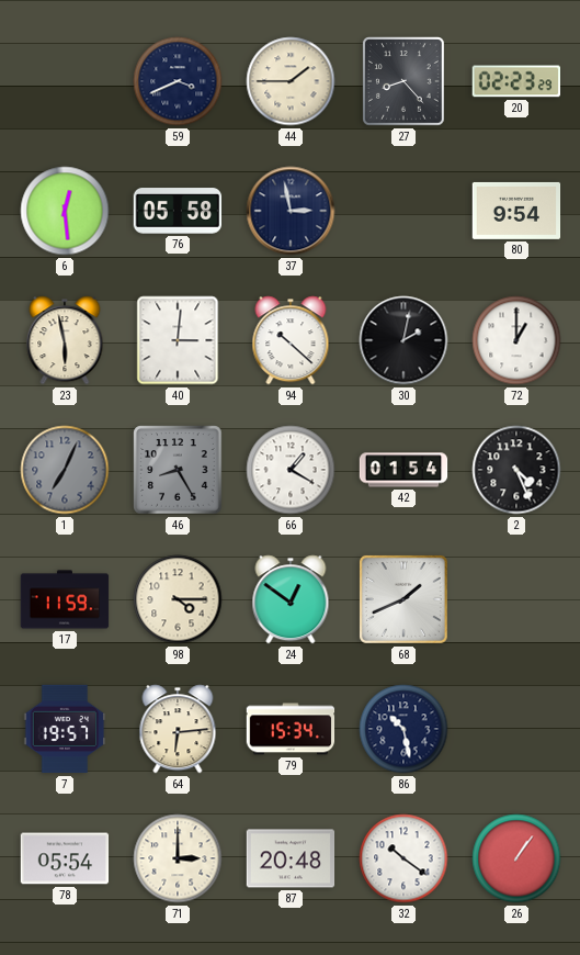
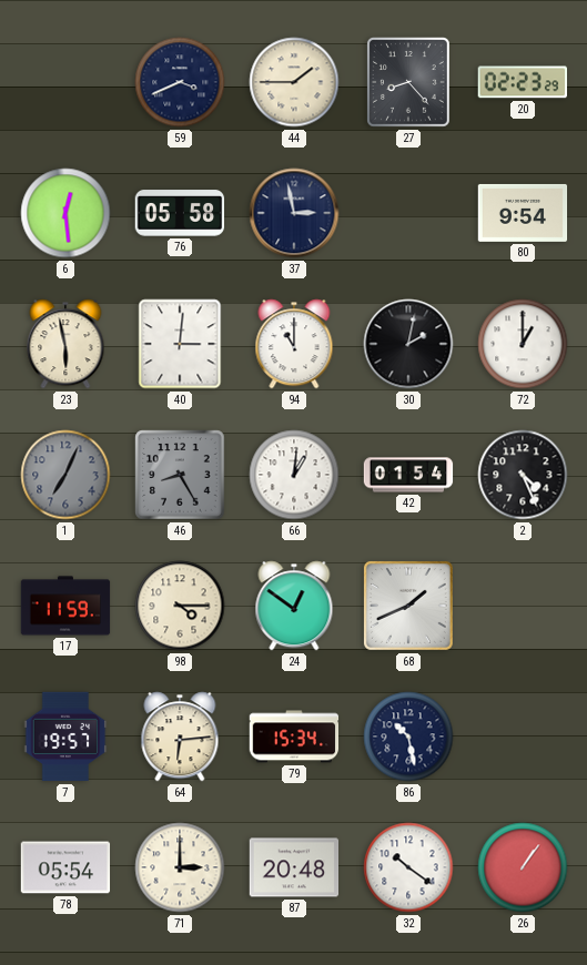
94: 10:22 -> 11:00
66: 1:20 -> 1:01
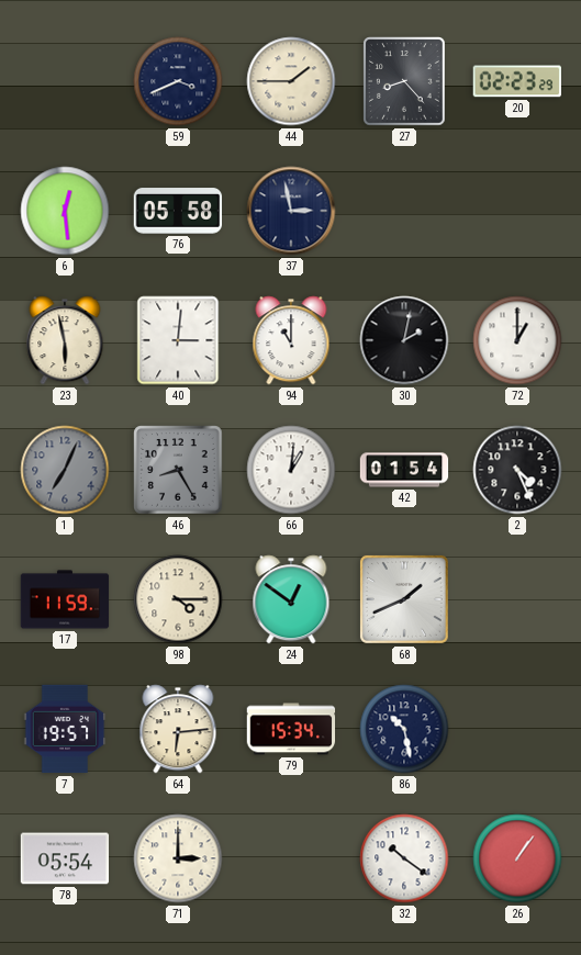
80: 9:54 -> none
87: 20:48 -> none
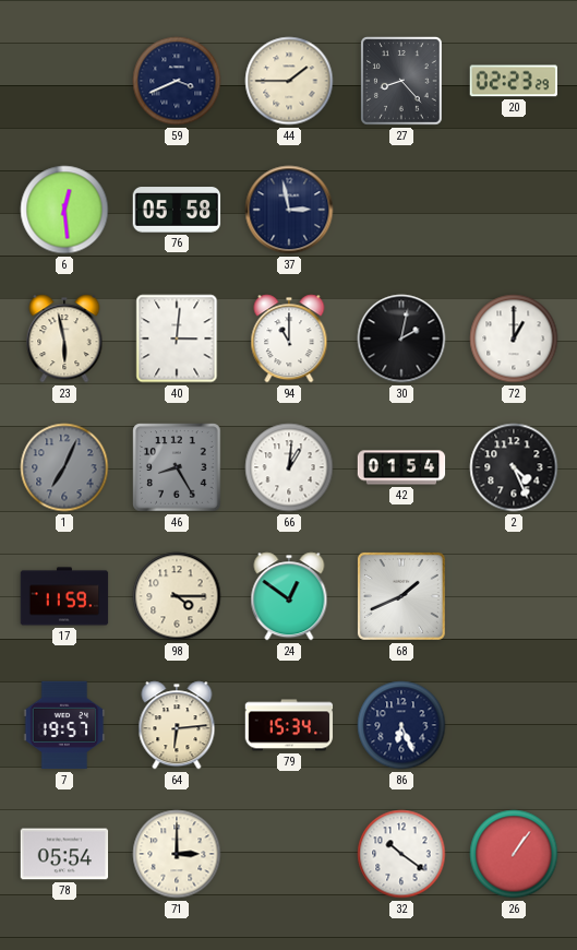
86: 10:28 -> 6:26
